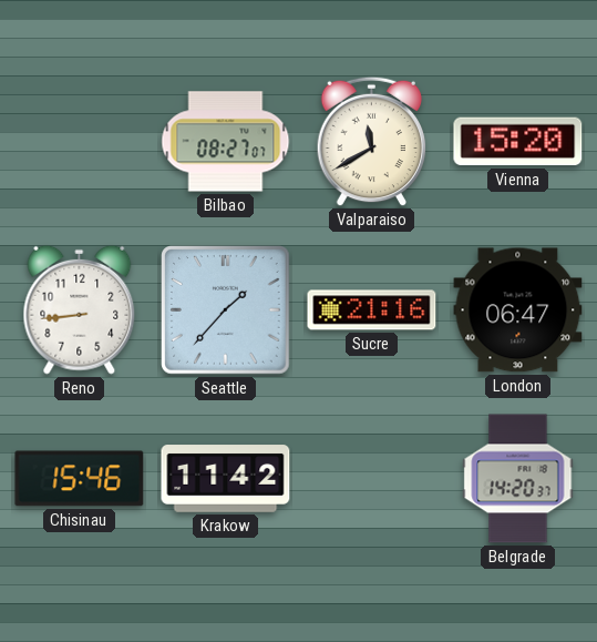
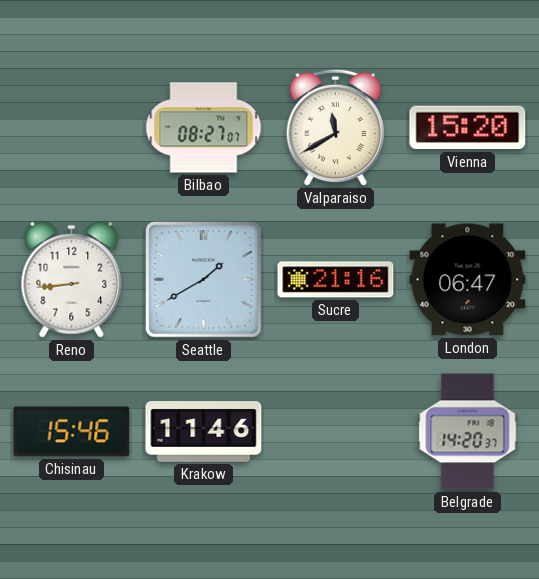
Seattle: 1:37 -> 1:40
Krakow: 11:42 -> 11:46
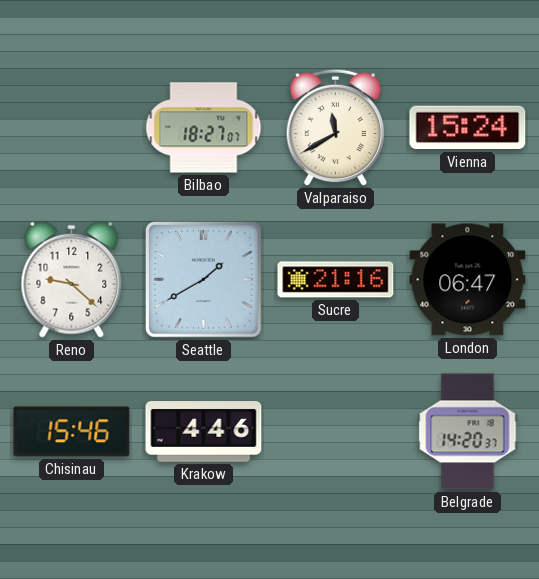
Bilbao: 08:27 -> 18:27
Vienna: 15:20 -> 15:24
Reno: 8:44 -> 9:22
Krakow: 11:46 -> 4:46
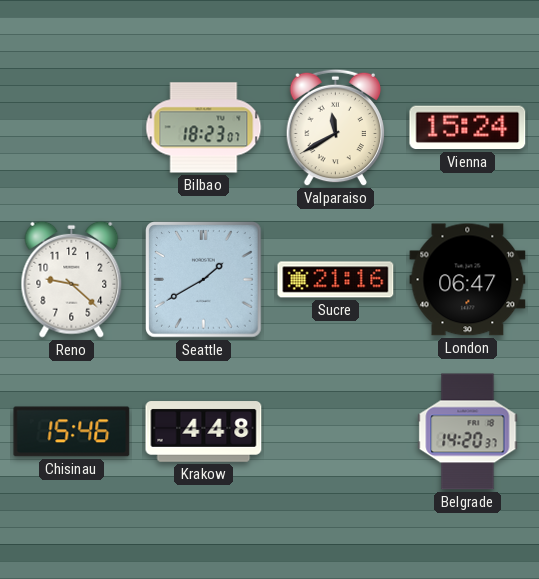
Bilbao: 18:27 -> 18:23
Krakow: 4:46 -> 4:48
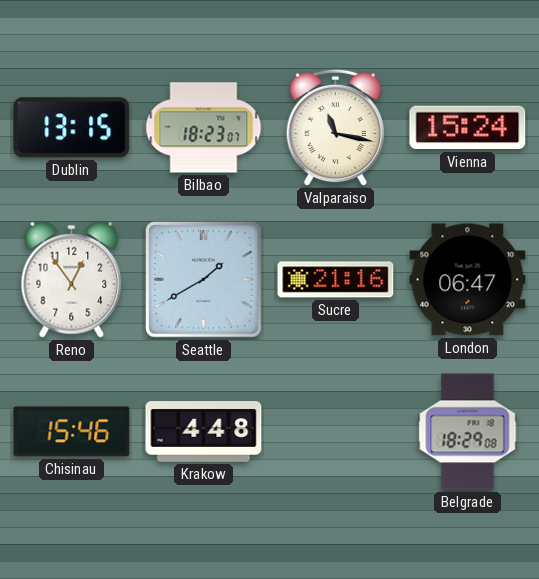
Dublin: none -> 13:15
Valparaiso: 11:40 -> 11:17
Reno: 9:22 -> 12:54
Belgrade: 14:20 -> 18:29
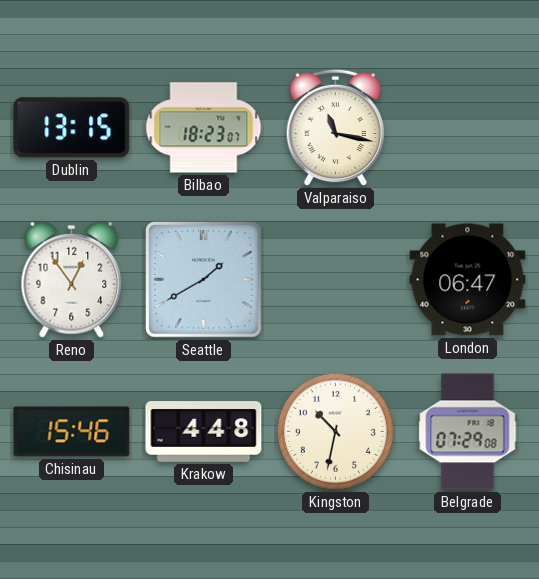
Vienna: 15:24 -> none
Sucre: 21:16 -> none
Kingston: none -> 10:32
Belgrade: 18:29 -> 07:29
